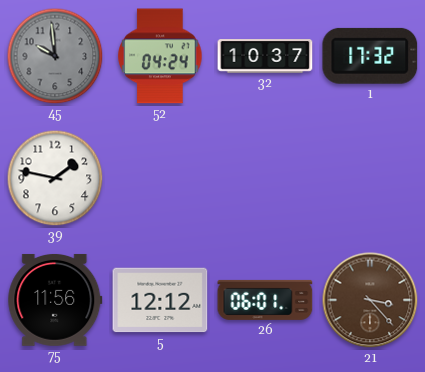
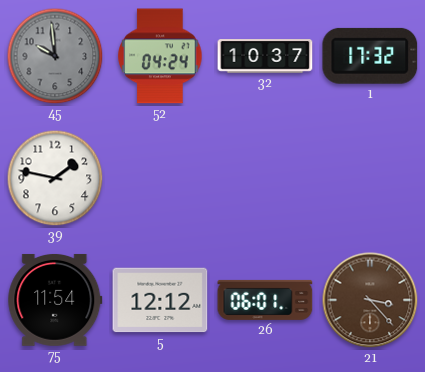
75: 11:56 -> 11:54
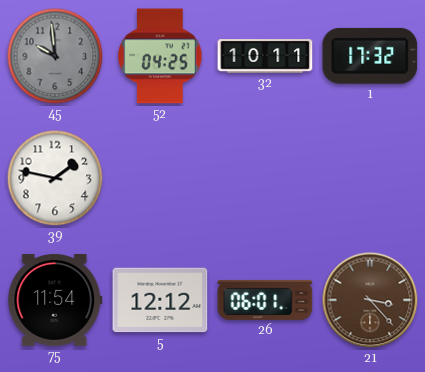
52: 04:24 -> 04:25
32: 10:37 -> 10:11
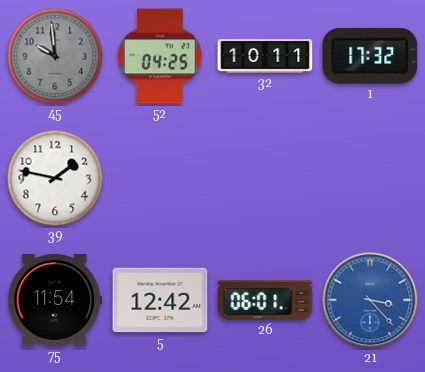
5: 12:12 -> 12:42
21 dial: brown -> blue
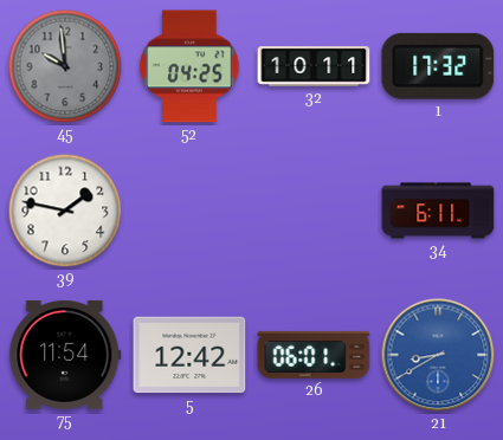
34: none -> 6:11
21: 3:23 -> 8:40
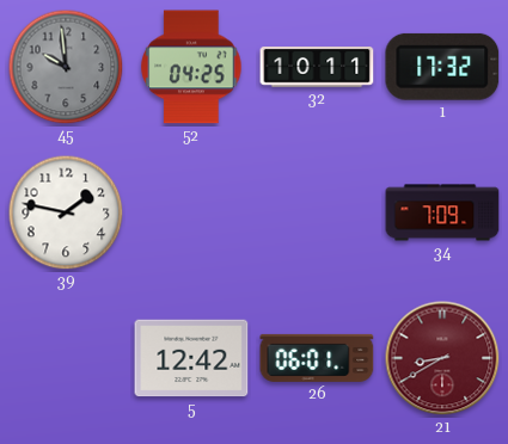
34: 6:11 -> 7:09
75: 11:54 -> none
21 dial: blue -> burgundy
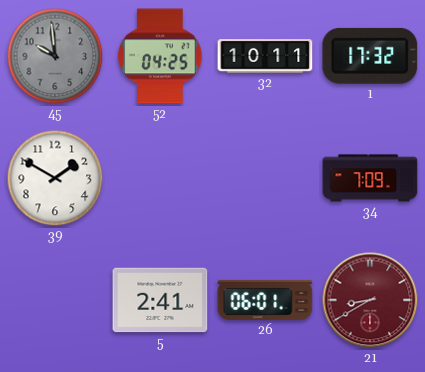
39: 1:47 -> 1:50
5: 12:42 -> 2:41
